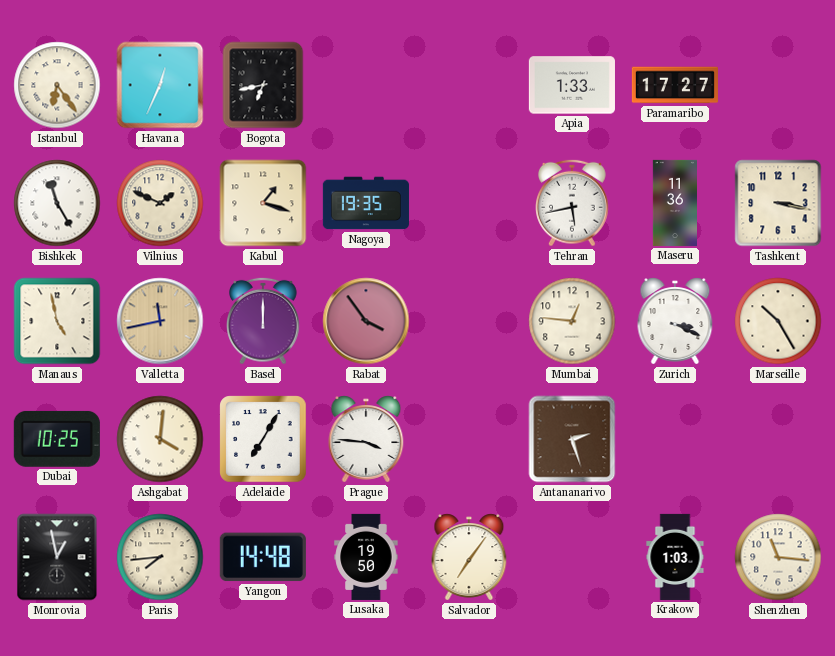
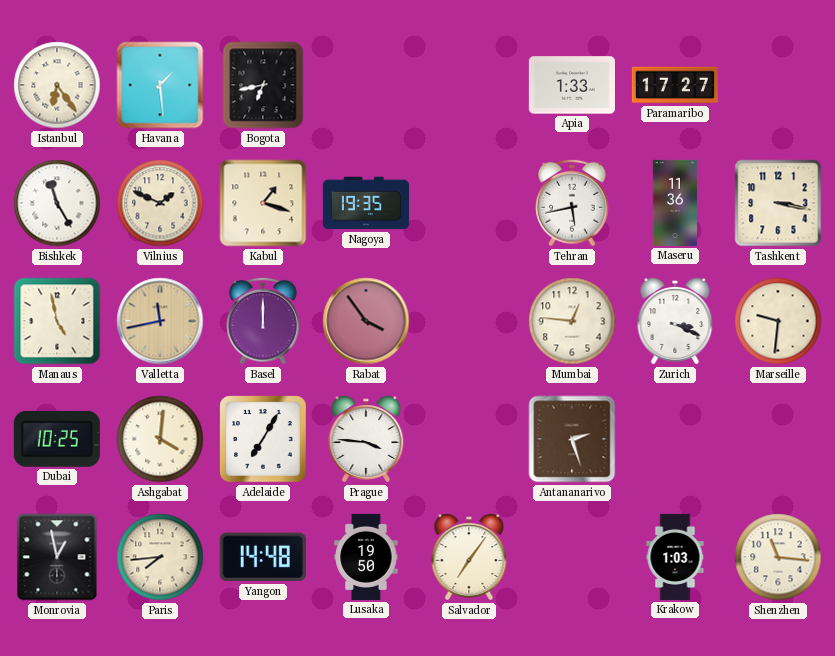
Havana: 12:34 -> 1:29
Marseille: 10:25 -> 9:31
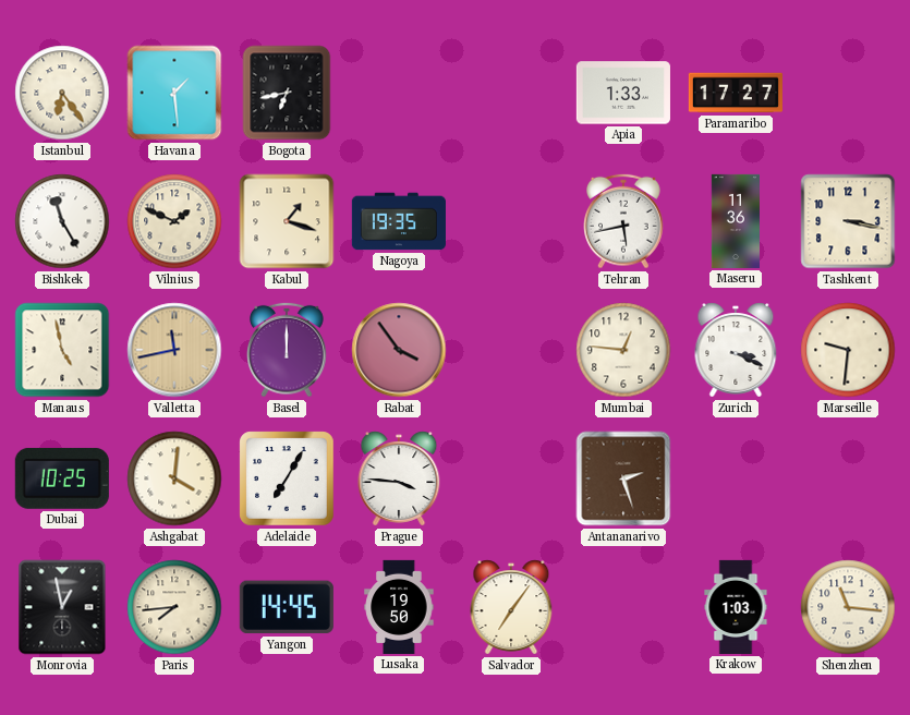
Yangon: 14:48 -> 14:45
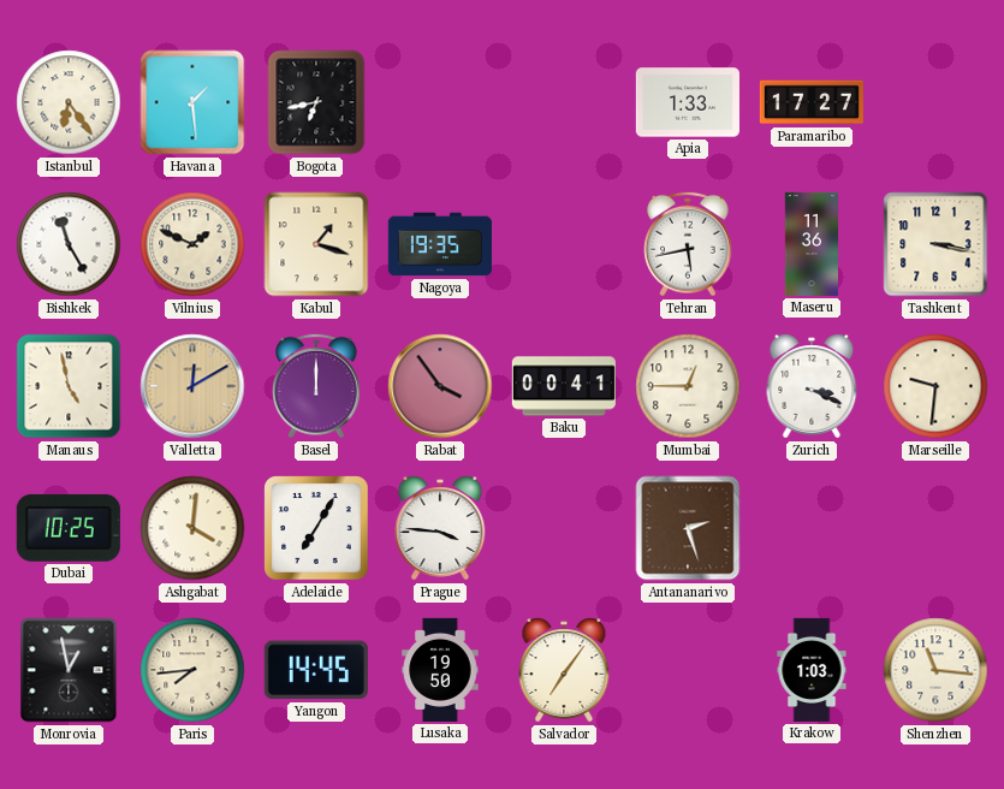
Valletta: 11:43 -> 12:10
Baku: none -> 00:41
Mumbai: 12:46 -> 12:45
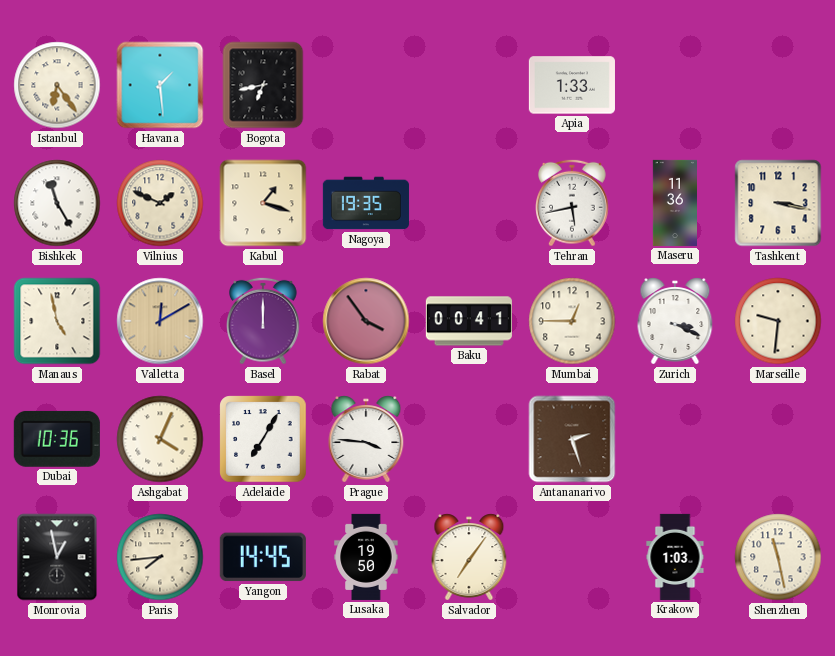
Paramaribo: 17:27 -> none
Dubai: 10:25 -> 10:36
Ashgabat: 4:01 -> 4:04
Shenzhen: 11:16 -> 11:28
